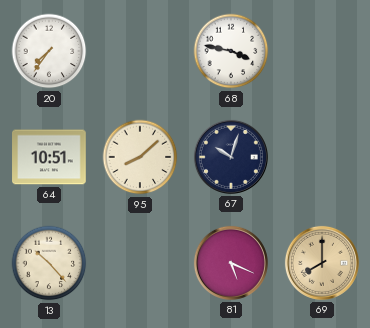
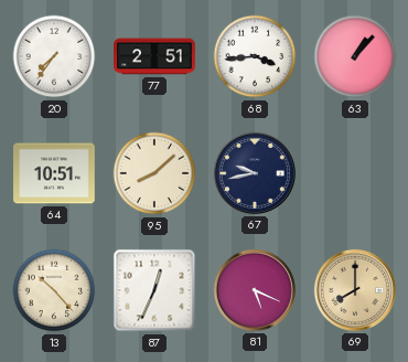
77: none -> 2:51
68: 3:47 -> 3:44
63: none -> 1:07
67: 10:03 -> 9:43
87: none -> 12:34
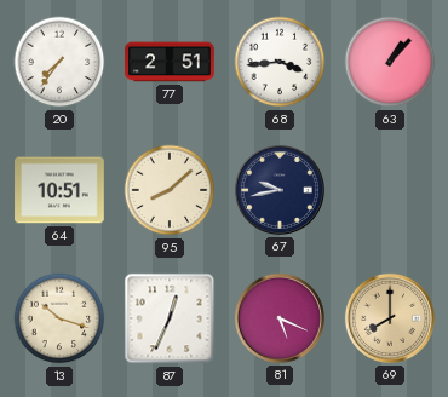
13: 10:23 -> 10:18
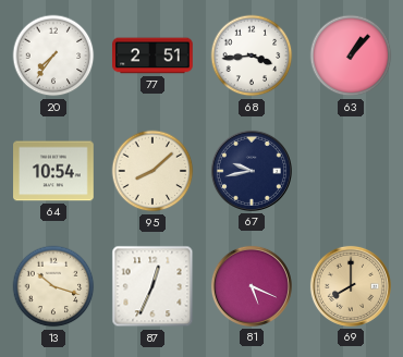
64: 10:51 -> 10:54
